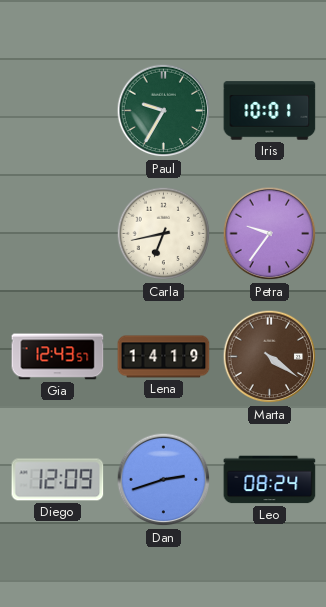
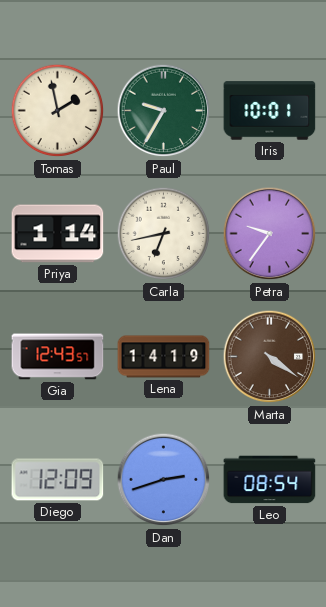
Tomas: none -> 1:58
Priya: none -> 1:14
Leo: 08:24 -> 08:54
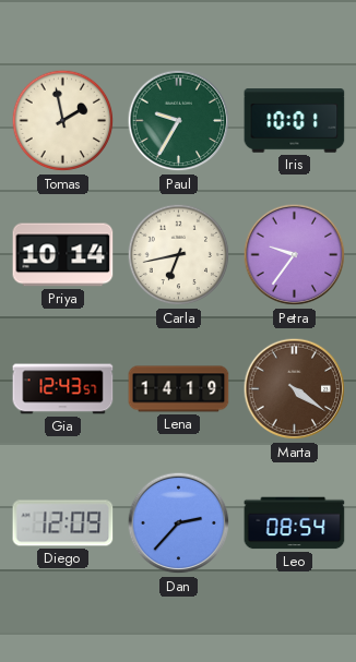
Priya: 1:14 -> 10:14
Dan: 2:42 -> 2:37
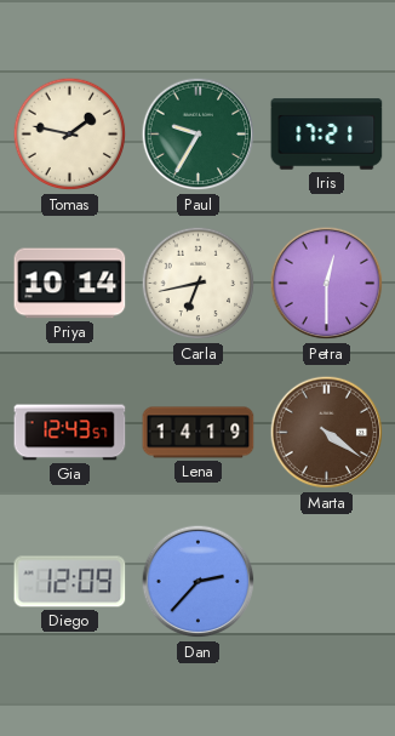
Tomas: 1:58 -> 1:47
Iris: 10:01 -> 17:21
Petra: 9:36 -> 12:30
Leo: 08:54 -> none
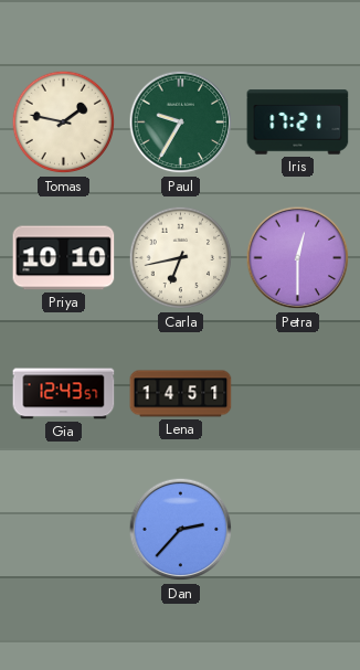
Priya: 10:14 -> 10:10
Lena: 14:19 -> 14:51
Marta: 4:21 -> none
Diego: 12:09 -> none
